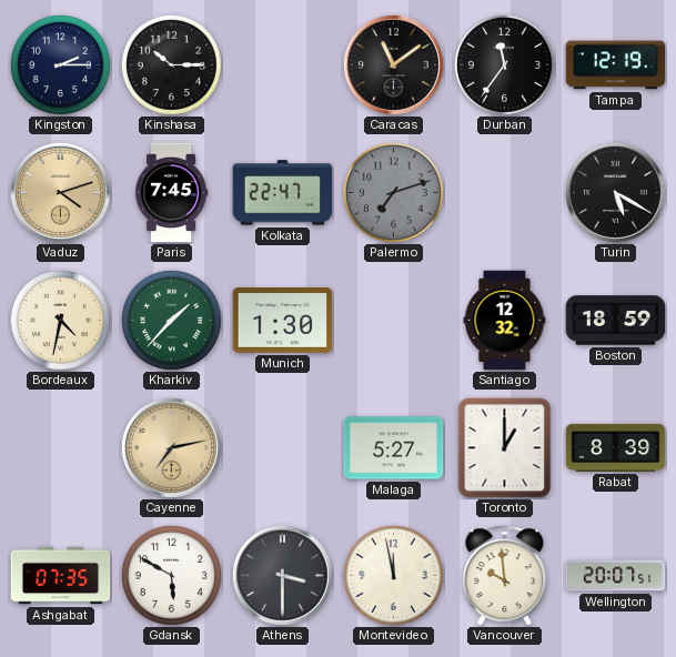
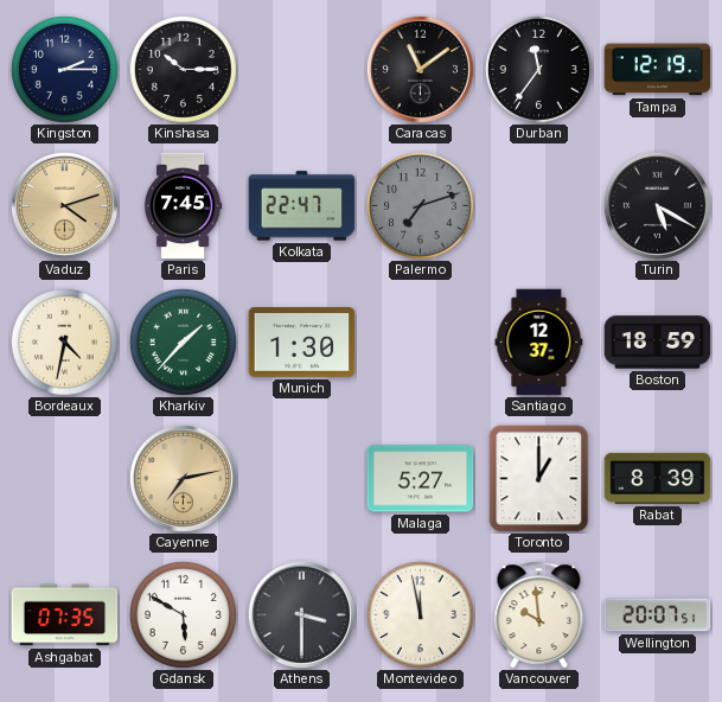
Santiago: 12:32 -> 12:37
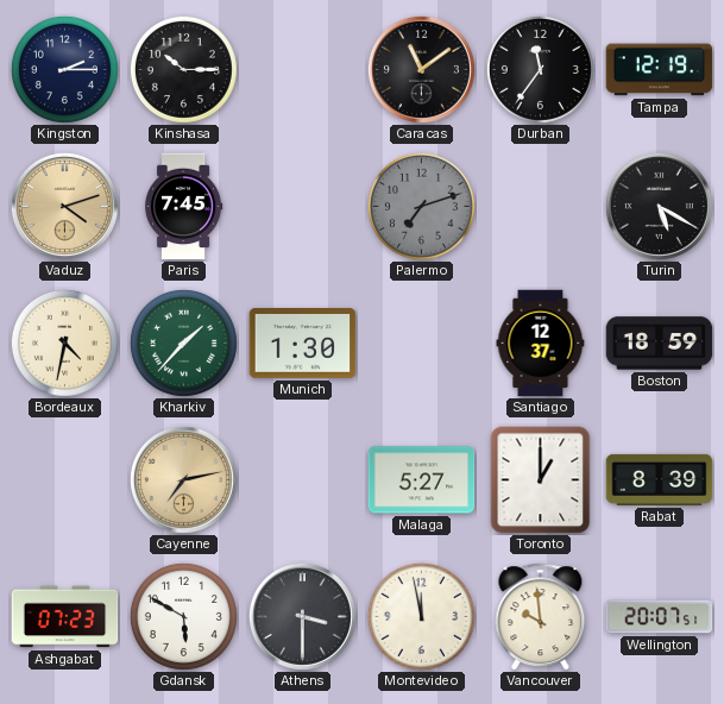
Kolkata: 22:47 -> none
Ashgabat: 07:35 -> 07:23
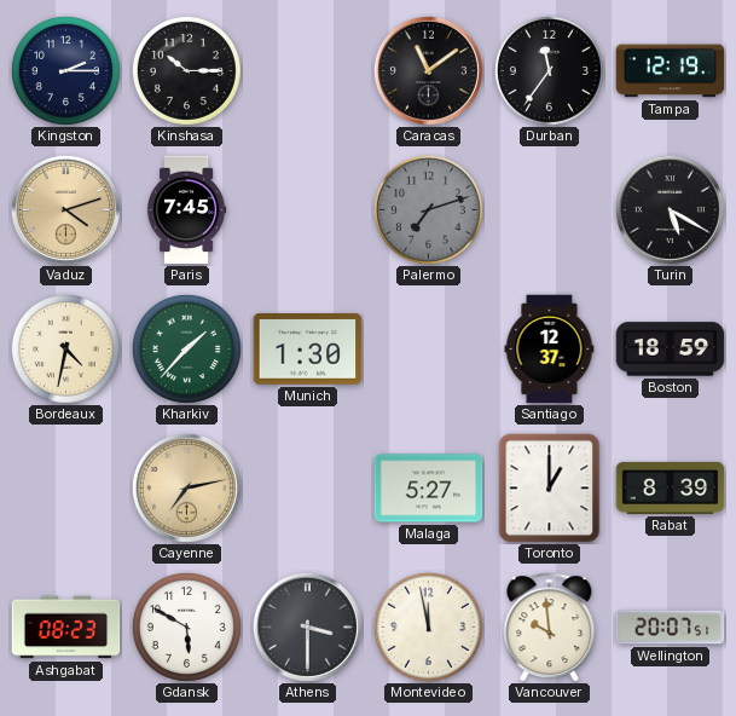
Ashgabat: 07:23 -> 08:23
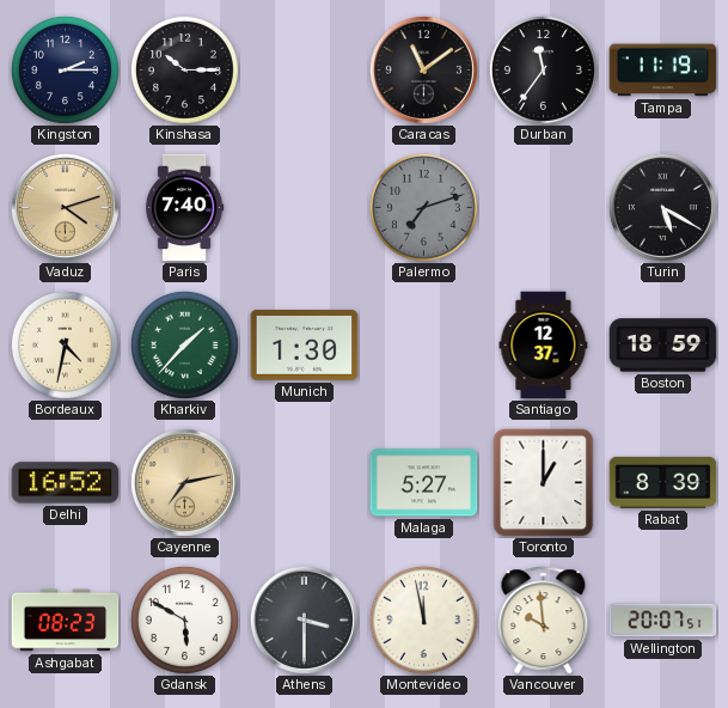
Tampa: 12:19 -> 11:19
Paris: 7:45 -> 7:40
Delhi: none -> 16:52
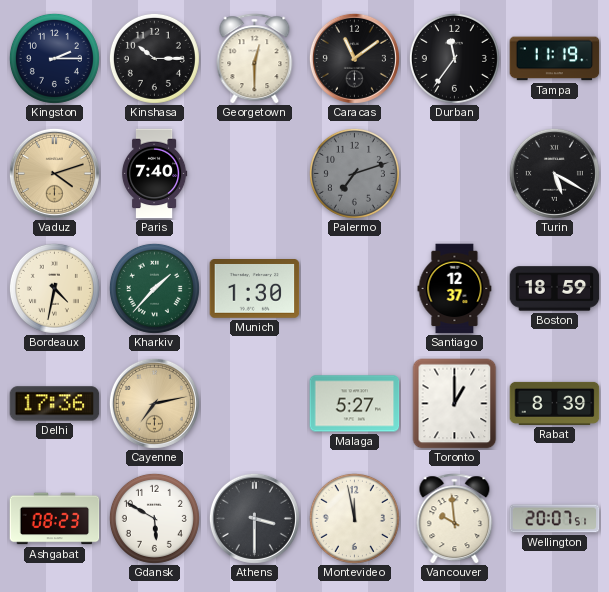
Georgetown: none -> 12:30
Delhi: 16:52 -> 17:36
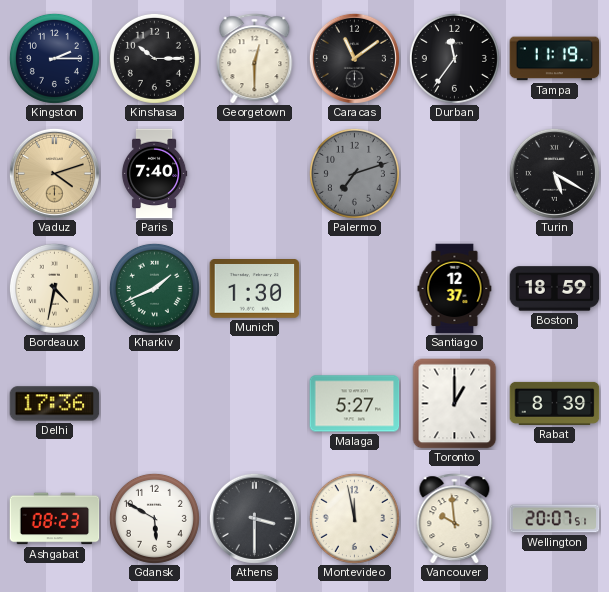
Kharkiv: 1:37 -> 1:41
Cayenne: 7:13 -> none
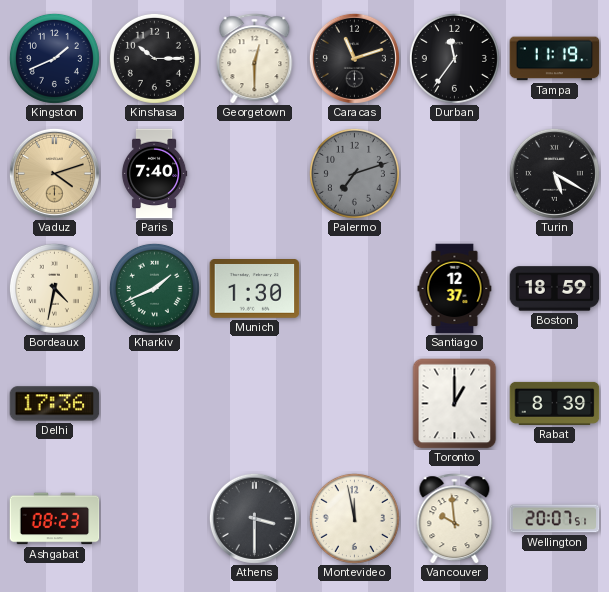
Kingston: 2:15 -> 1:41
Caracas: 11:09 -> 11:12
Malaga: 5:27 -> none
Gdansk: 5:50 -> none
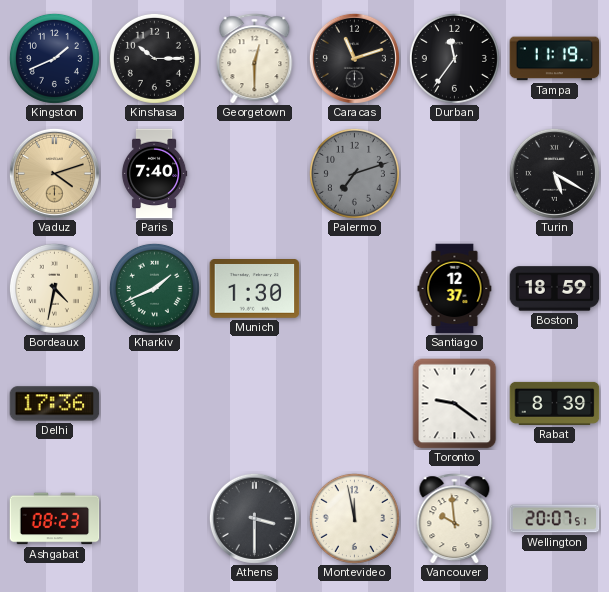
Toronto: 1:00 -> 9:21
